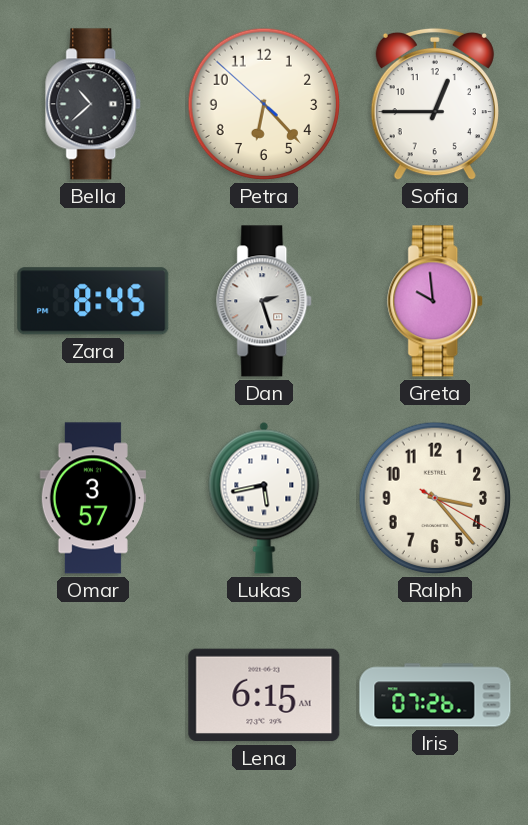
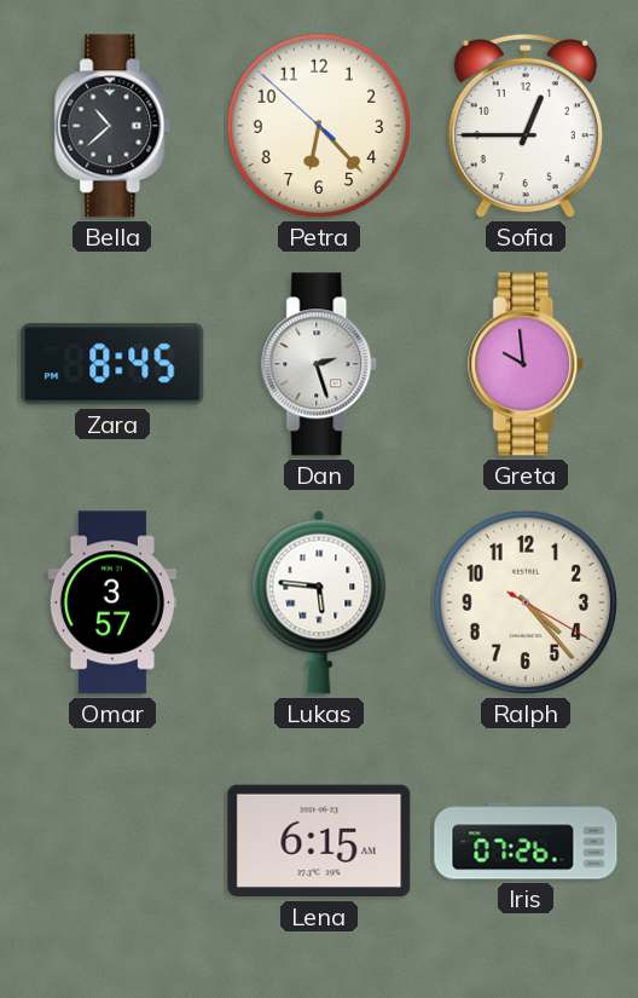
Lukas: 5:43 -> 5:46
Ralph: 3:23 -> 4:23
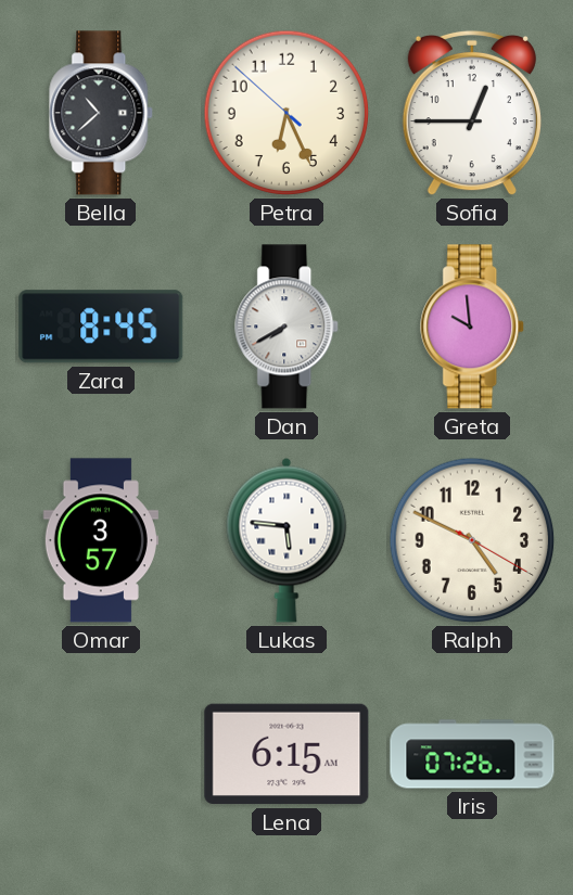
Petra: 6:22 -> 6:25
Dan: 2:27 -> 7:40
Ralph: 4:23 -> 4:49
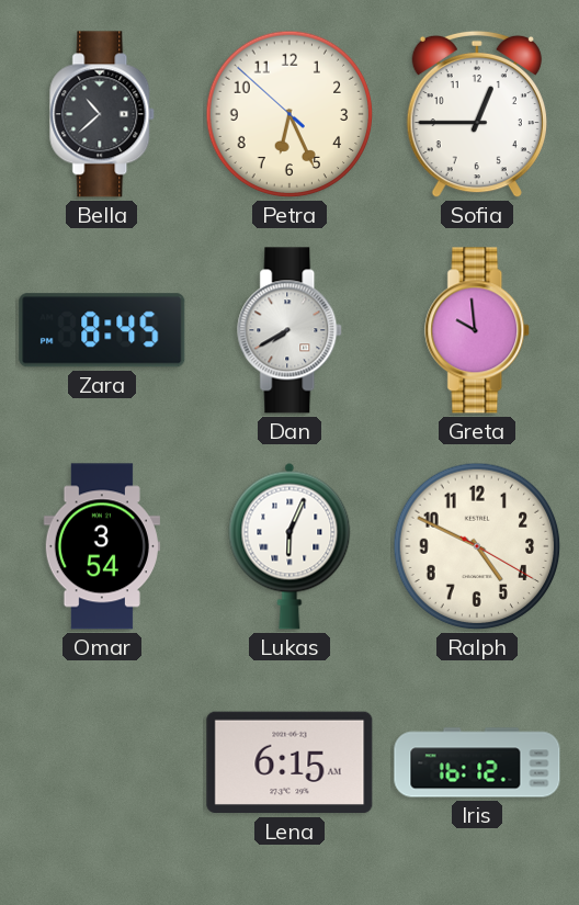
Omar: 3:57 -> 3:54
Lukas: 5:46 -> 6:04
Iris: 07:26 -> 16:12
